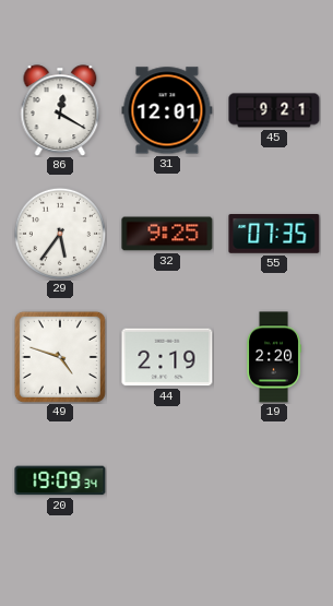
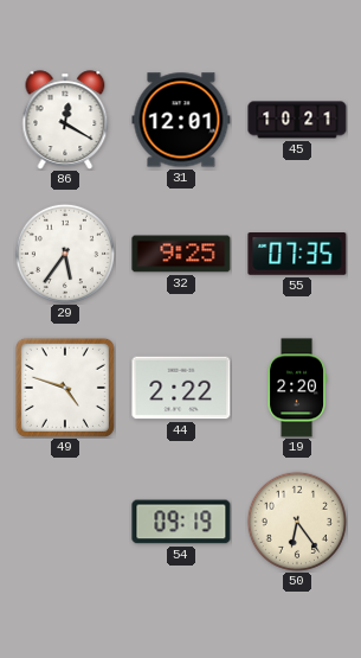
45: 9:21 -> 10:21
44: 2:19 -> 2:22
20: 19:09 -> none
54: none -> 09:19
50: none -> 6:24
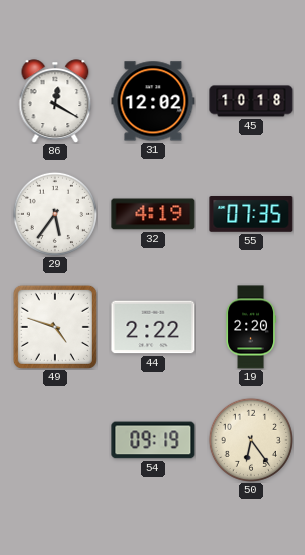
31: 12:01 -> 12:02
45: 10:21 -> 10:18
32: 9:25 -> 4:19
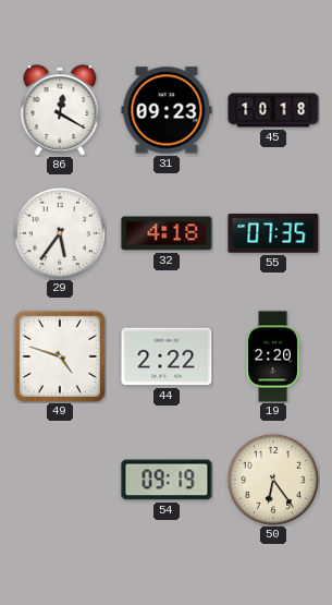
31: 12:02 -> 09:23
32: 4:19 -> 4:18
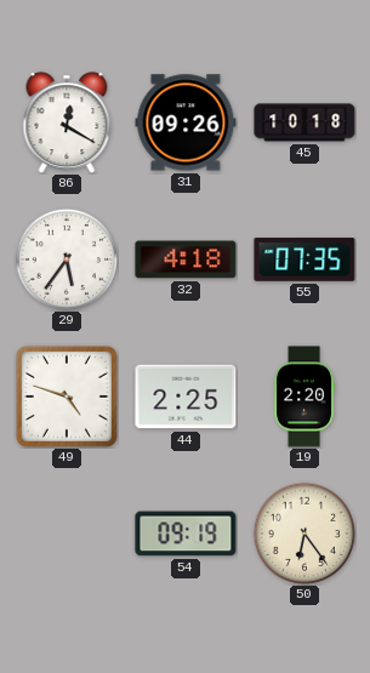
31: 09:23 -> 09:26
44: 2:22 -> 2:25
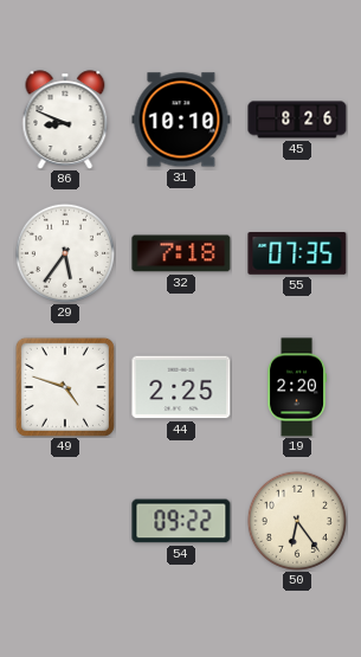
86: 12:20 -> 8:49
31: 09:26 -> 10:10
45: 10:18 -> 8:26
32: 4:18 -> 7:18
54: 09:19 -> 09:22
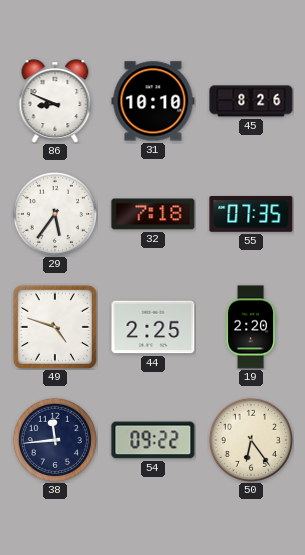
38: none -> 11:44
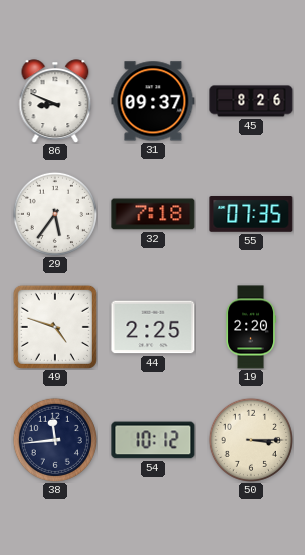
31: 10:10 -> 09:37
54: 09:22 -> 10:12
50: 6:24 -> 3:15
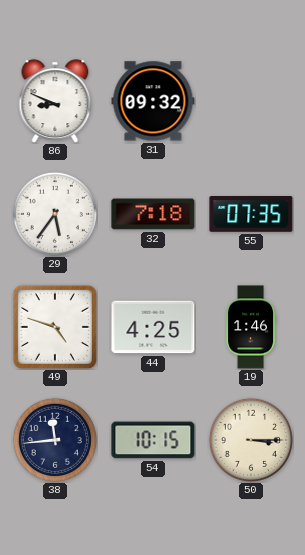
31: 09:37 -> 09:32
45: 8:26 -> none
44: 2:25 -> 4:25
19: 2:20 -> 1:46
54: 10:12 -> 10:15
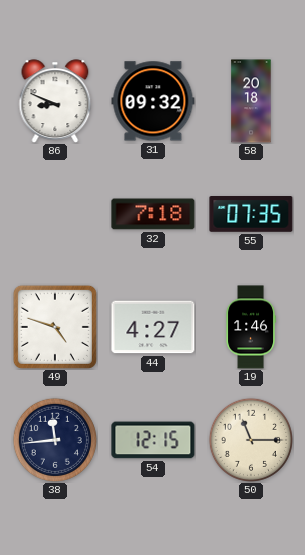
58: none -> 20:18
29: 5:36 -> none
44: 4:25 -> 4:27
54: 10:15 -> 12:15
50: 3:15 -> 11:15
